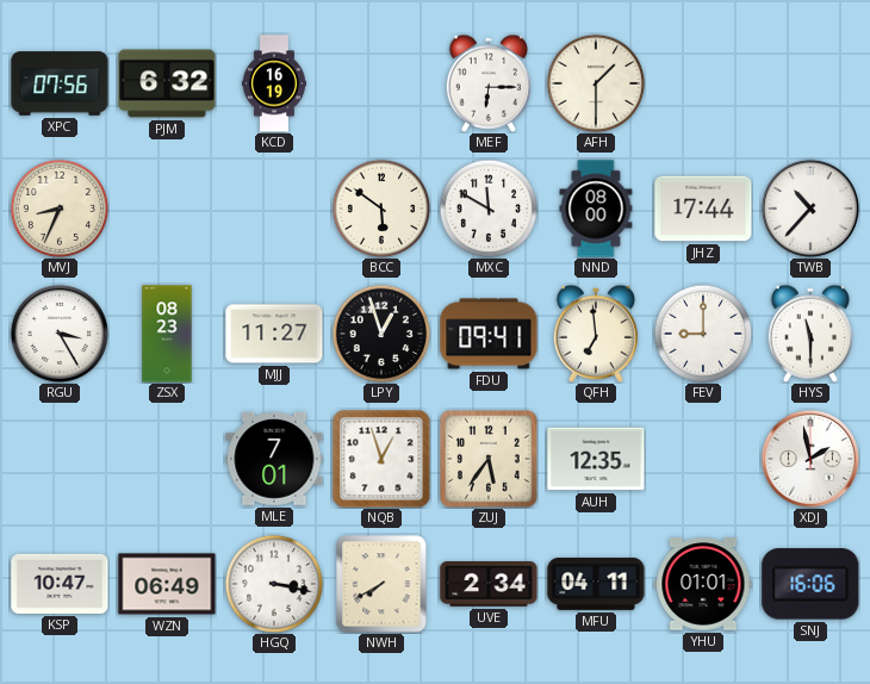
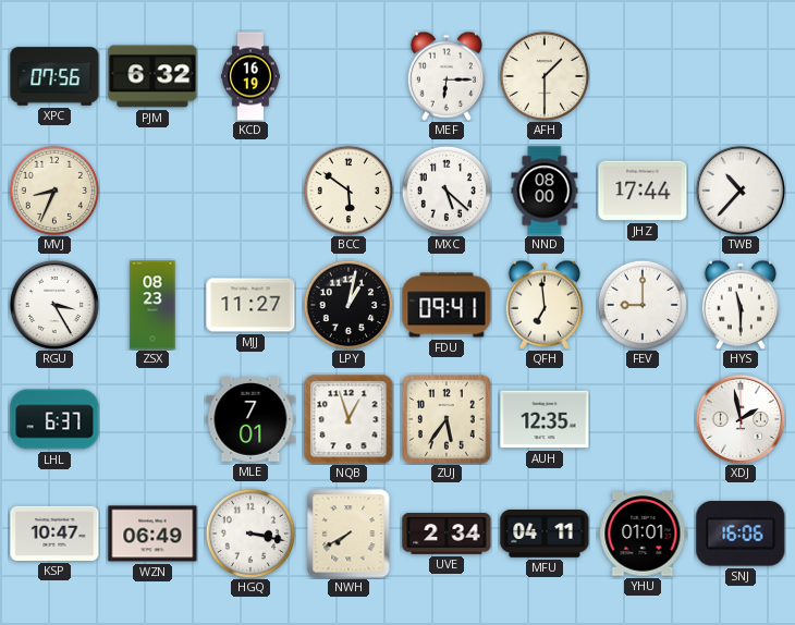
MXC: 11:50 -> 5:22
LPY: 12:57 -> 1:02
LHL: none -> 6:37
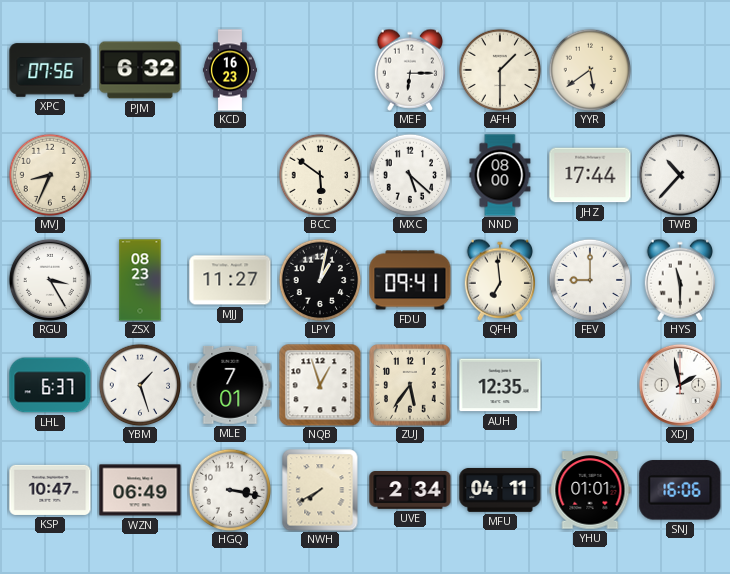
KCD: 16:19 -> 16:23
YYR: none -> 5:39
YBM: none -> 1:27
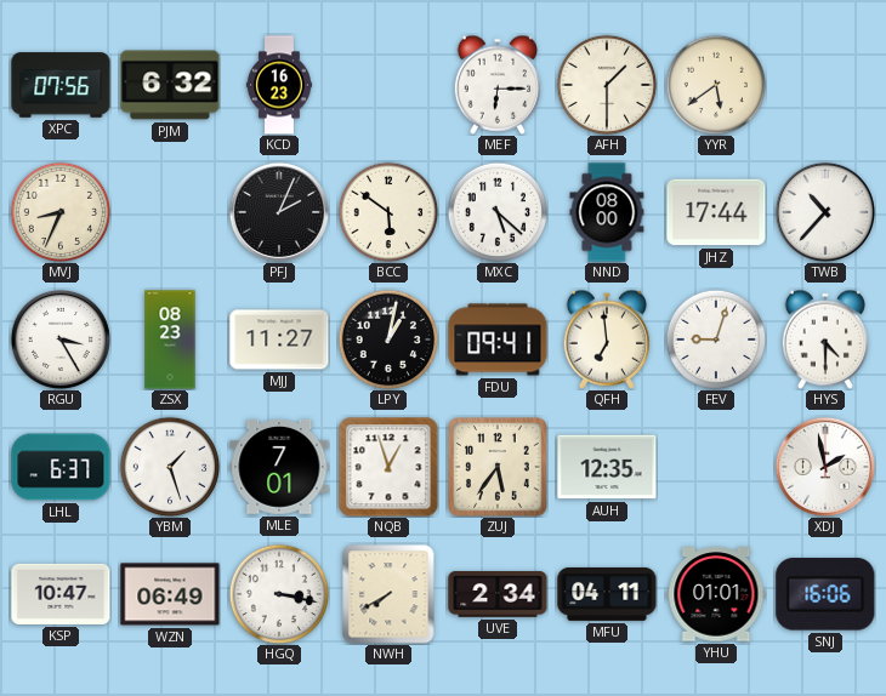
PFJ: none -> 2:04
FEV: 9:00 -> 9:03
HYS: 11:30 -> 4:30
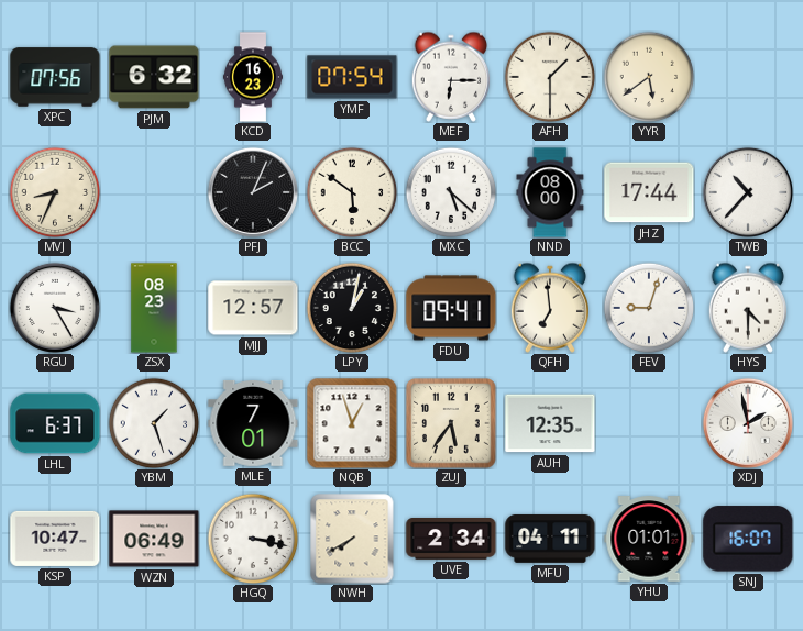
YMF: none -> 07:54
MJJ: 11:27 -> 12:57
SNJ: 16:06 -> 16:07
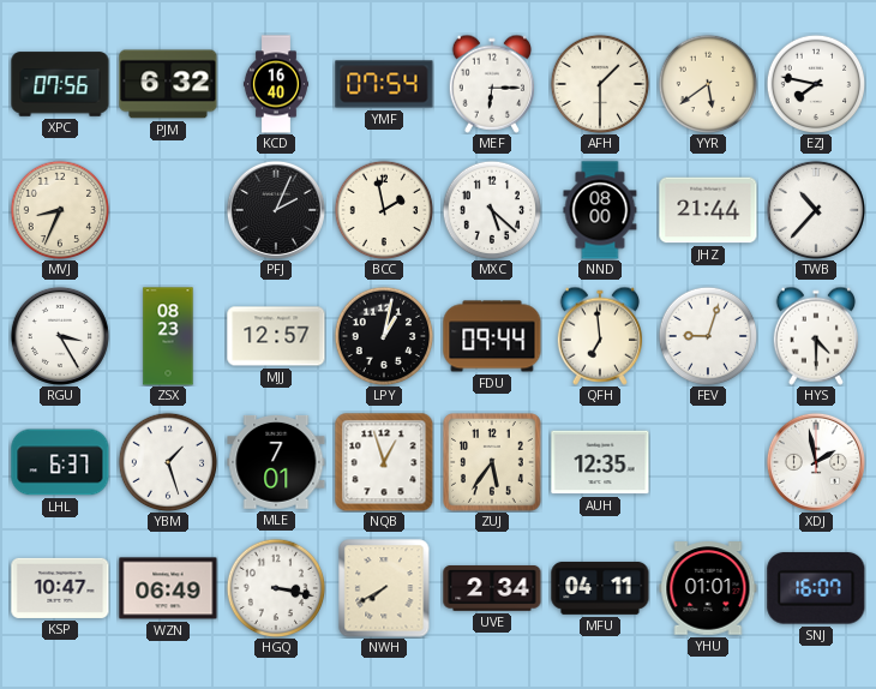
KCD: 16:23 -> 16:40
EZJ: none -> 7:47
BCC: 5:51 -> 1:58
JHZ: 17:44 -> 21:44
FDU: 09:41 -> 09:44
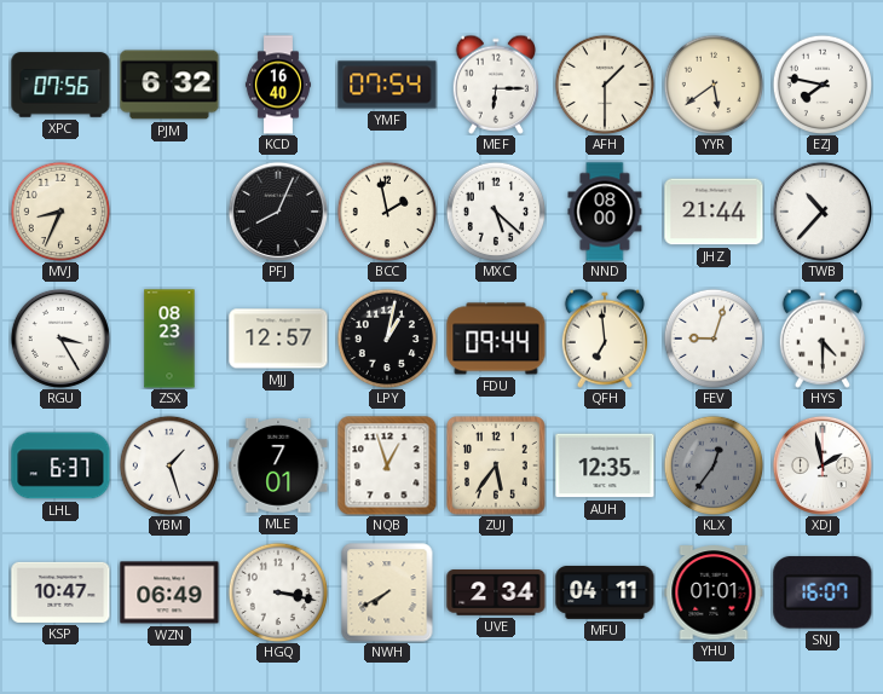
PFJ: 2:04 -> 8:04
KLX: none -> 12:36
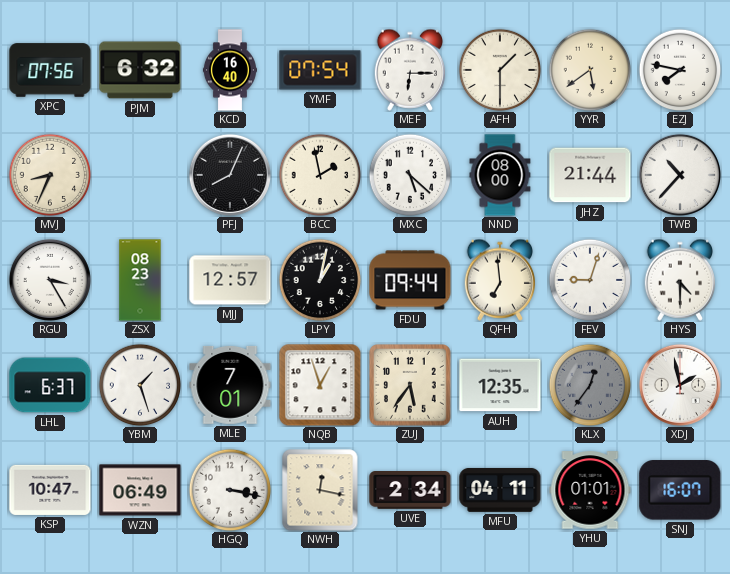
NWH: 7:40 -> 12:17
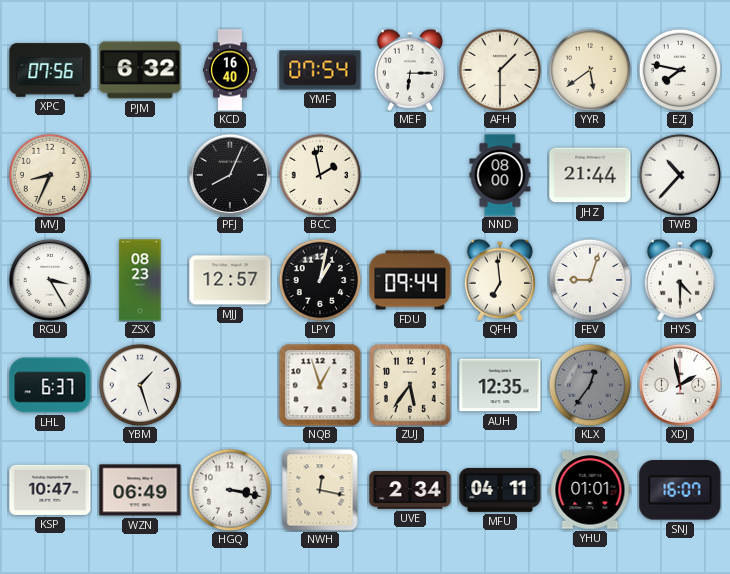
MXC: 5:22 -> none
MLE: 7:01 -> none
